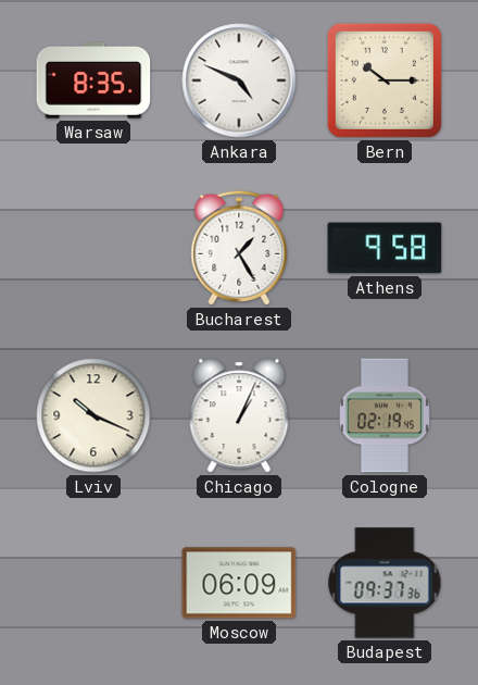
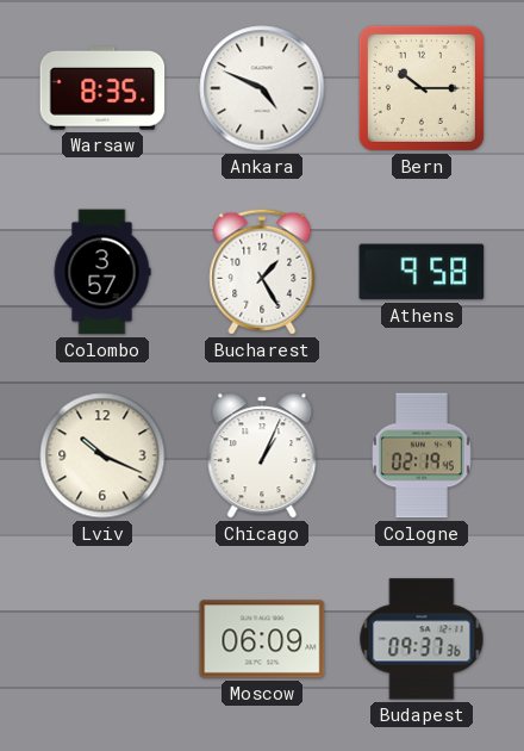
Colombo: none -> 3:57
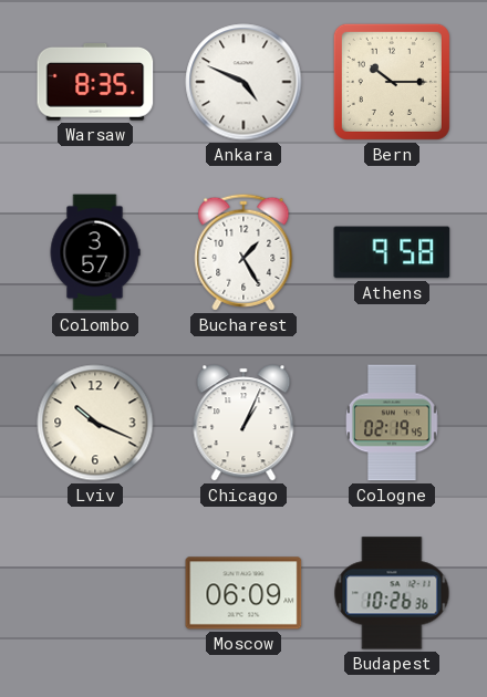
Budapest: 09:37 -> 10:26
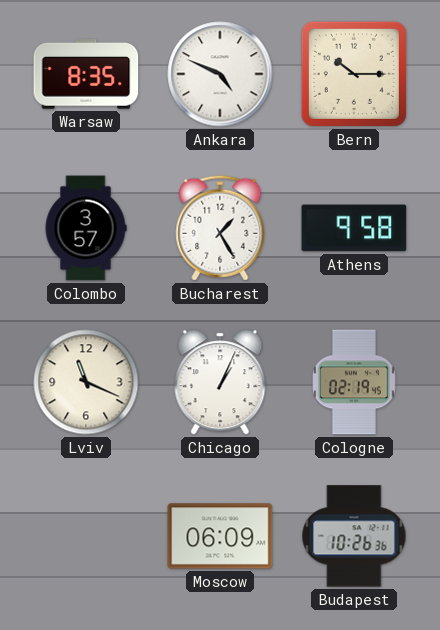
Lviv: 10:19 -> 11:19
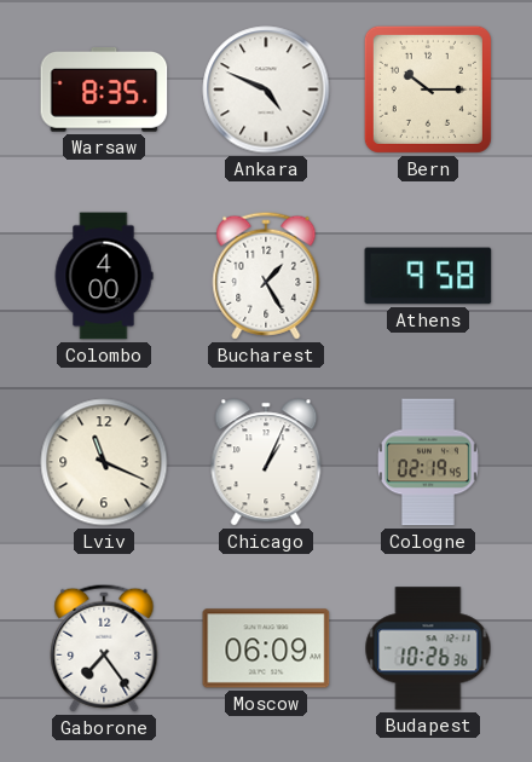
Colombo: 3:57 -> 4:00
Gaborone: none -> 7:24
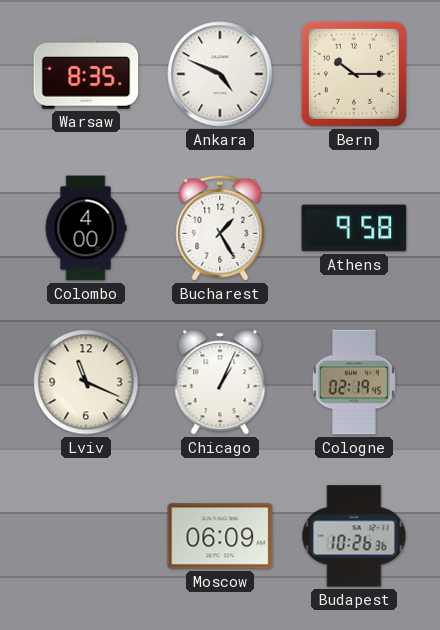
Gaborone: 7:24 -> none
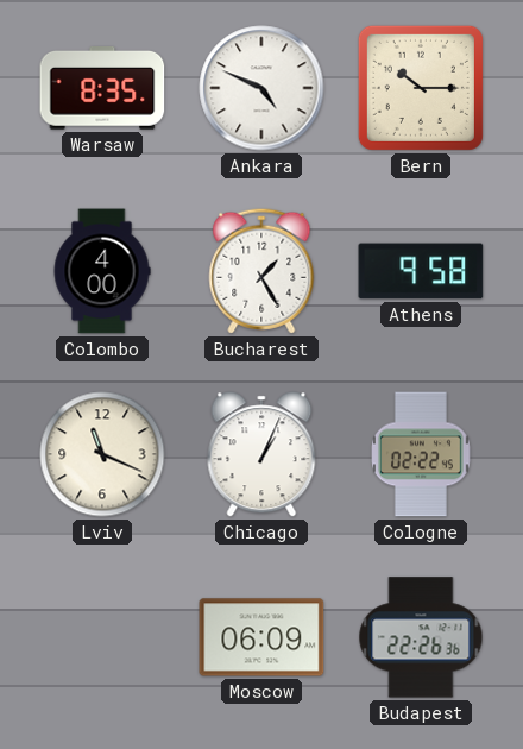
Cologne: 02:19 -> 02:22
Budapest: 10:26 -> 22:26
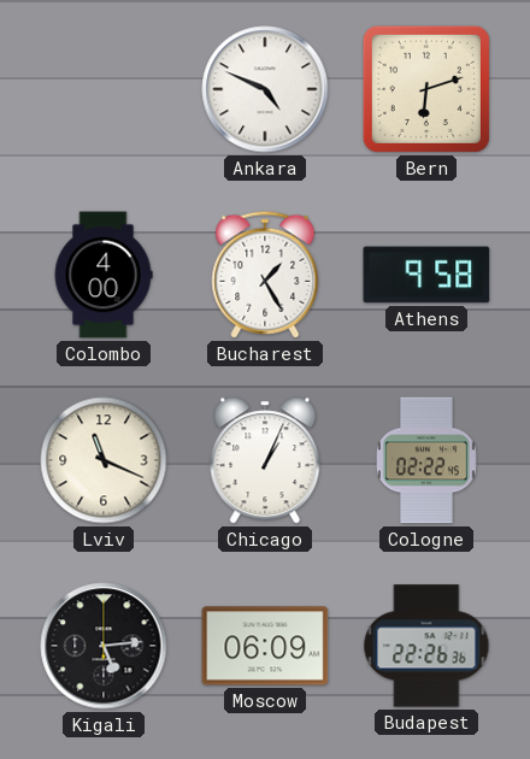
Warsaw: 8:35 -> none
Bern: 10:15 -> 6:12
Kigali: none -> 5:14
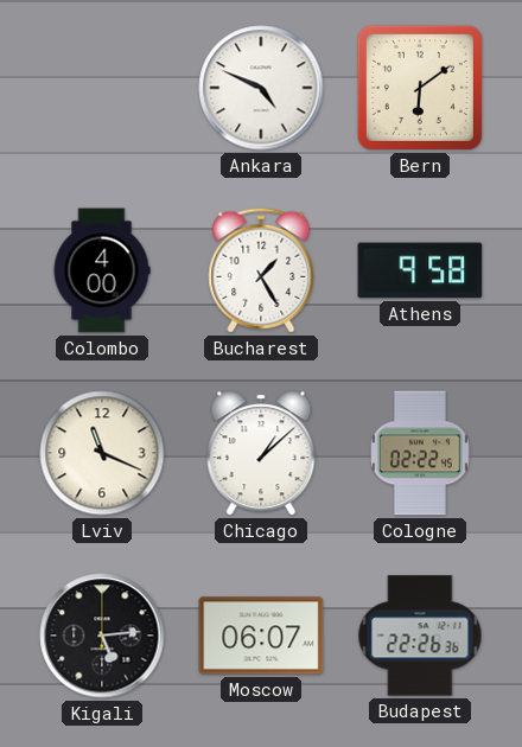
Bern: 6:12 -> 6:09
Chicago: 1:04 -> 1:08
Moscow: 06:09 -> 06:07
